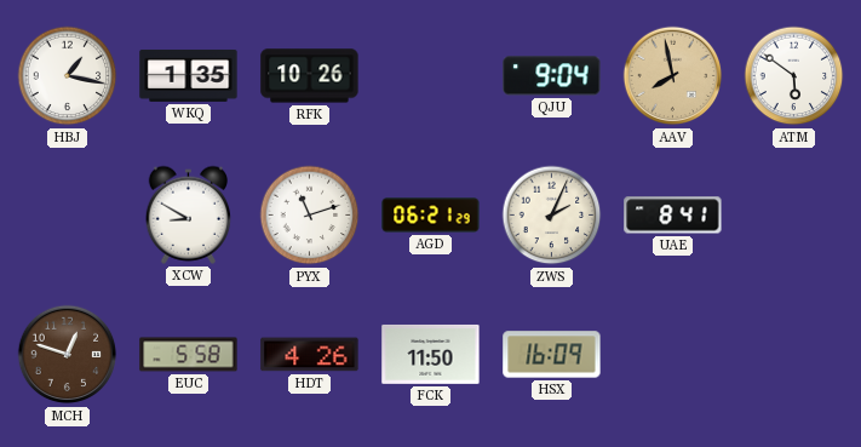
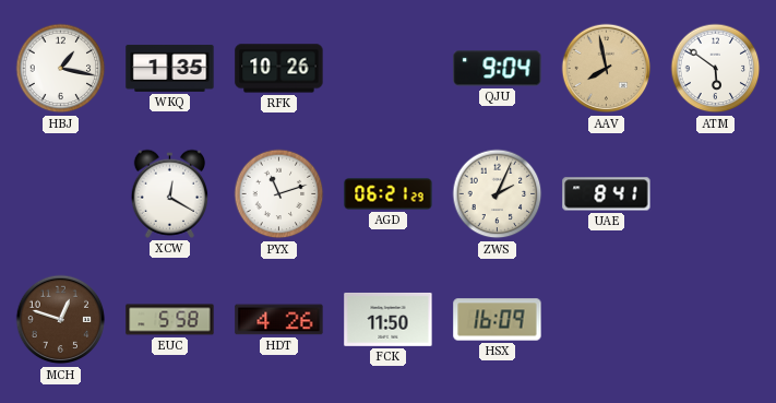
XCW: 8:50 -> 12:20
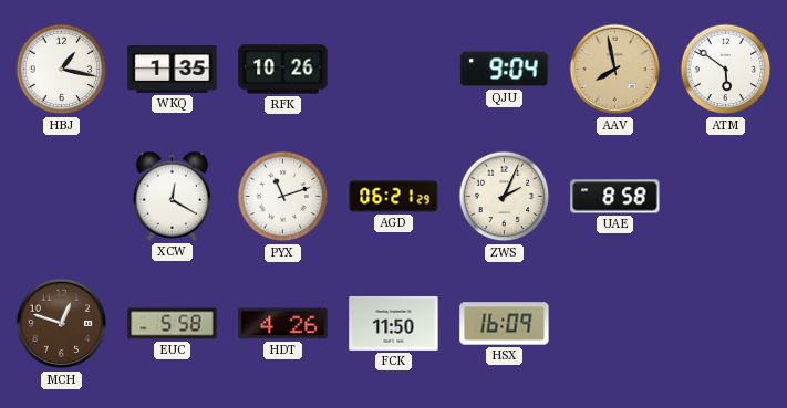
UAE: 8:41 -> 8:58
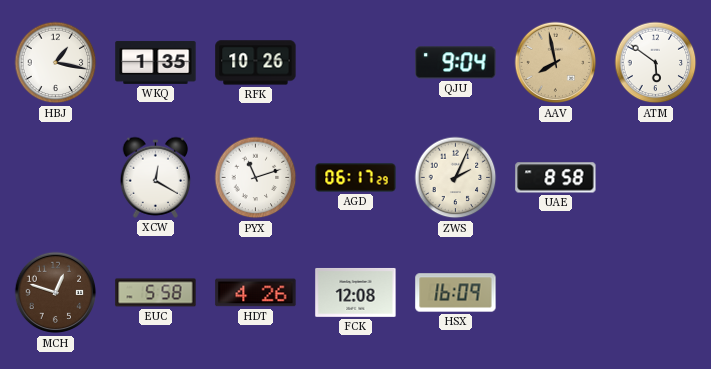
AGD: 06:21 -> 06:17
FCK: 11:50 -> 12:08
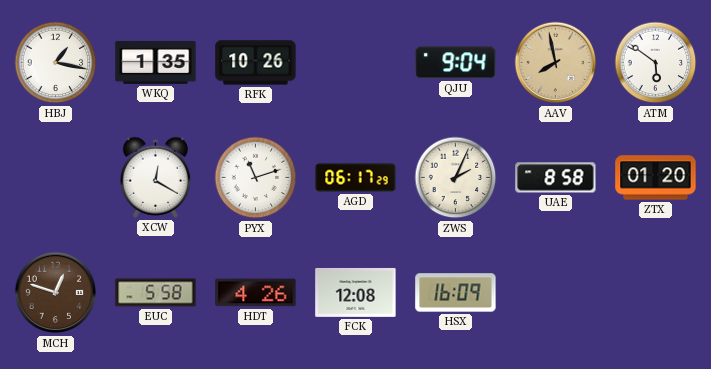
ZTX: none -> 01:20
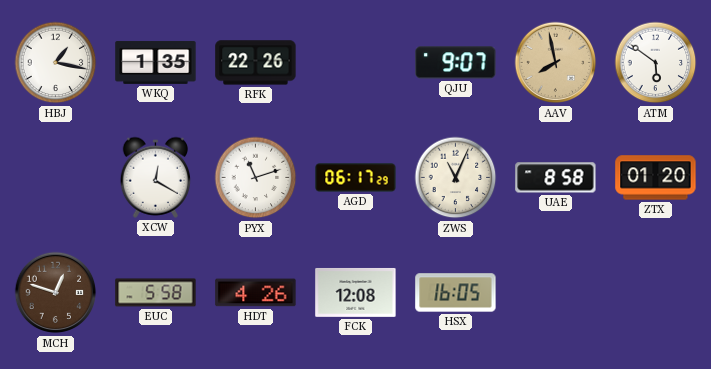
RFK: 10:26 -> 22:26
QJU: 9:04 -> 9:07
ZWS: 2:04 -> 11:04
HSX: 16:09 -> 16:05
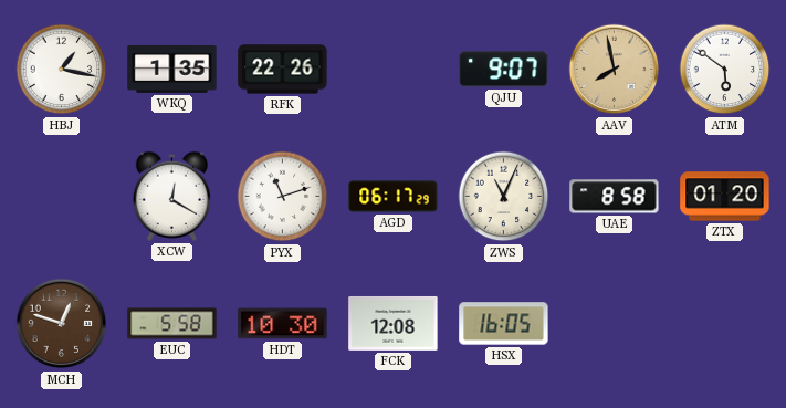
HDT: 4:26 -> 10:30
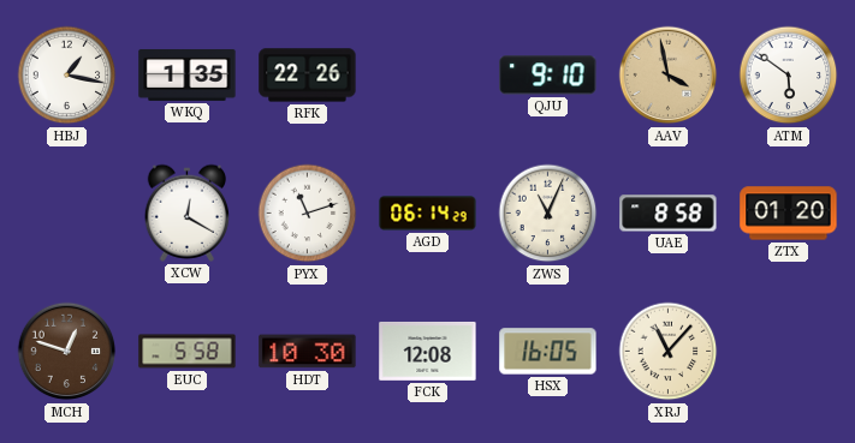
QJU: 9:07 -> 9:10
AAV: 7:58 -> 3:58
AGD: 06:17 -> 06:14
XRJ: none -> 11:07
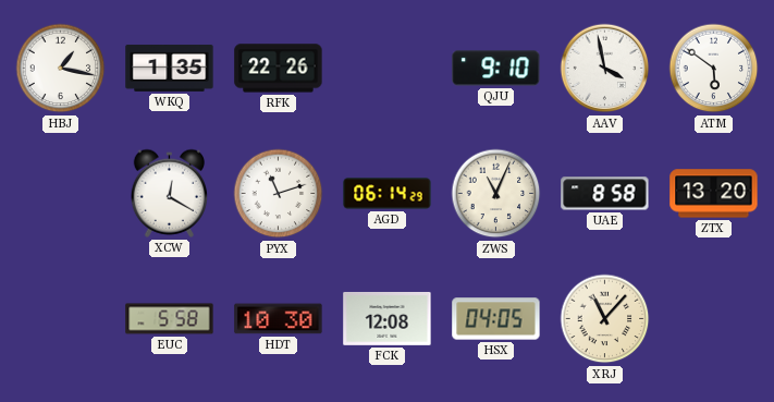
AAV dial: champagne -> white
ZTX: 01:20 -> 13:20
MCH: 12:48 -> none
HSX: 16:05 -> 04:05
